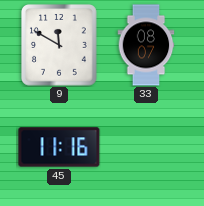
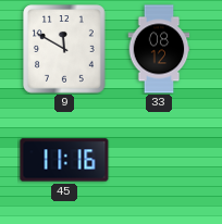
33: 08:07 -> 08:12
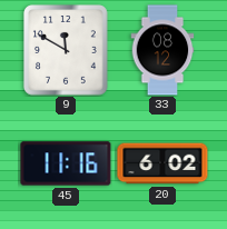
20: none -> 6:02
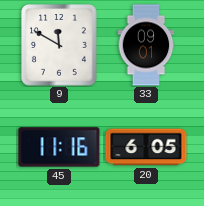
33: 08:12 -> 09:01
20: 6:02 -> 6:05
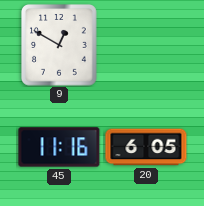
9: 11:50 -> 12:50
33: 09:01 -> none
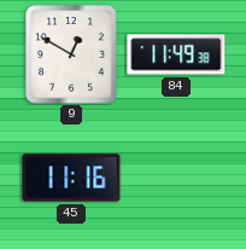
84: none -> 11:49
20: 6:05 -> none
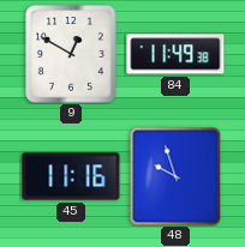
48: none -> 9:57
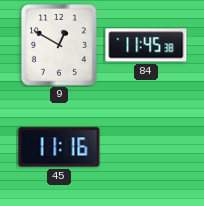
84: 11:49 -> 11:45
48: 9:57 -> none
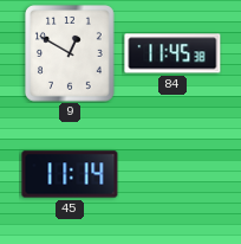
45: 11:16 -> 11:14
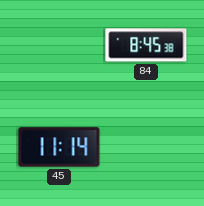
9: 12:50 -> none
84: 11:45 -> 8:45
